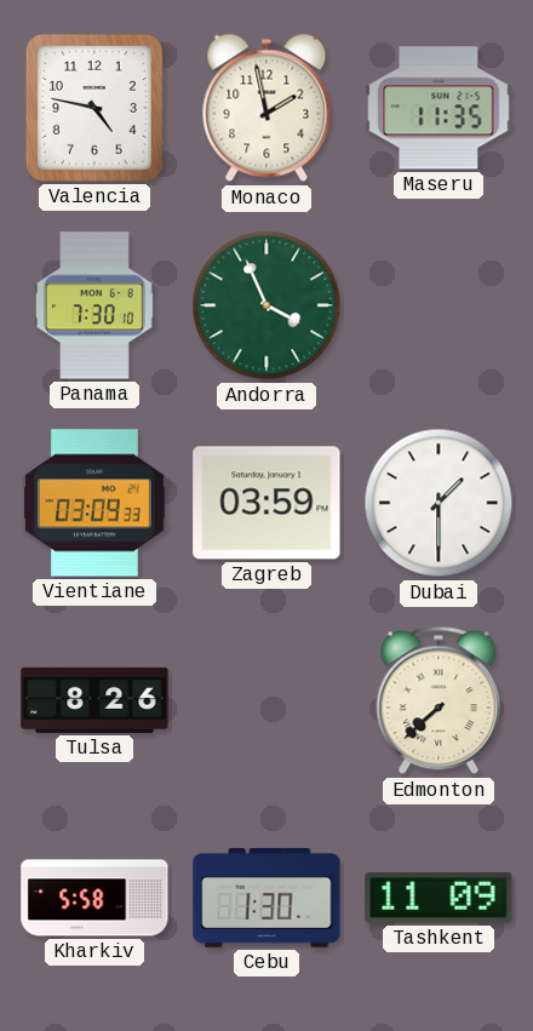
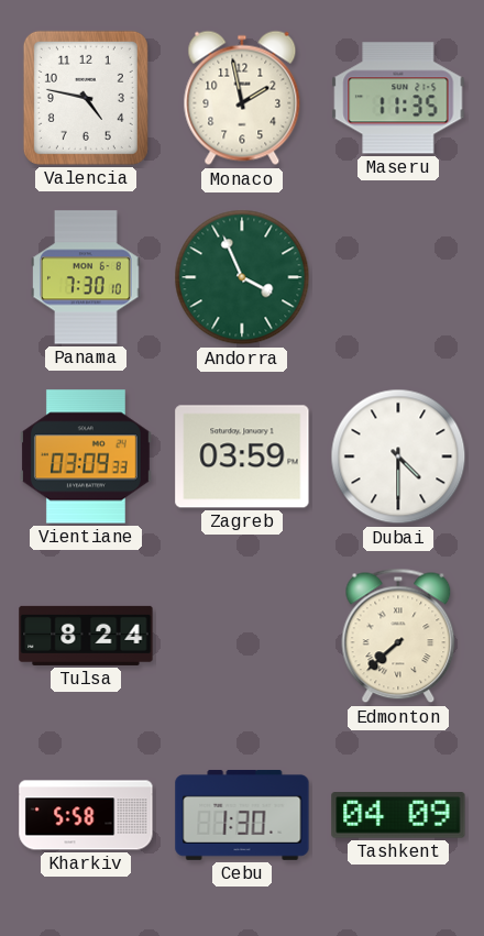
Dubai: 1:30 -> 4:30
Tulsa: 8:26 -> 8:24
Tashkent: 11:09 -> 04:09
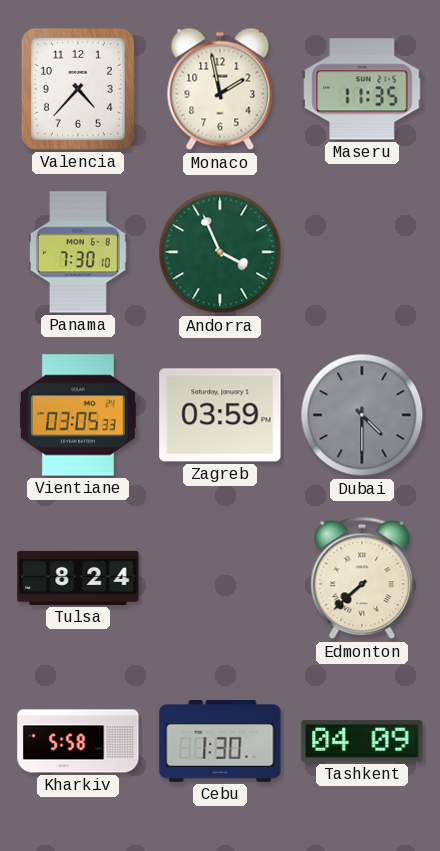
Valencia: 4:47 -> 4:37
Vientiane: 03:09 -> 03:05
Dubai dial: white -> grey
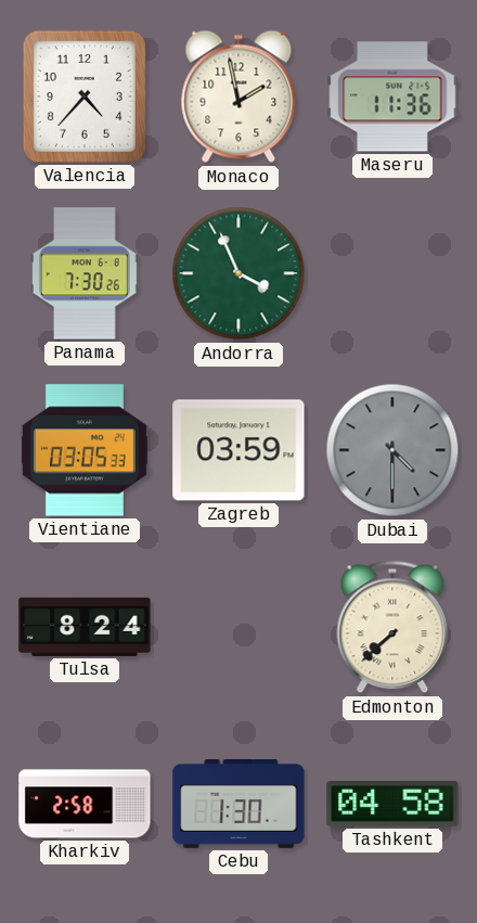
Maseru: 11:35 -> 11:36
Panama: 7:30:10 -> 7:30:26
Kharkiv: 5:58 -> 2:58
Tashkent: 04:09 -> 04:58
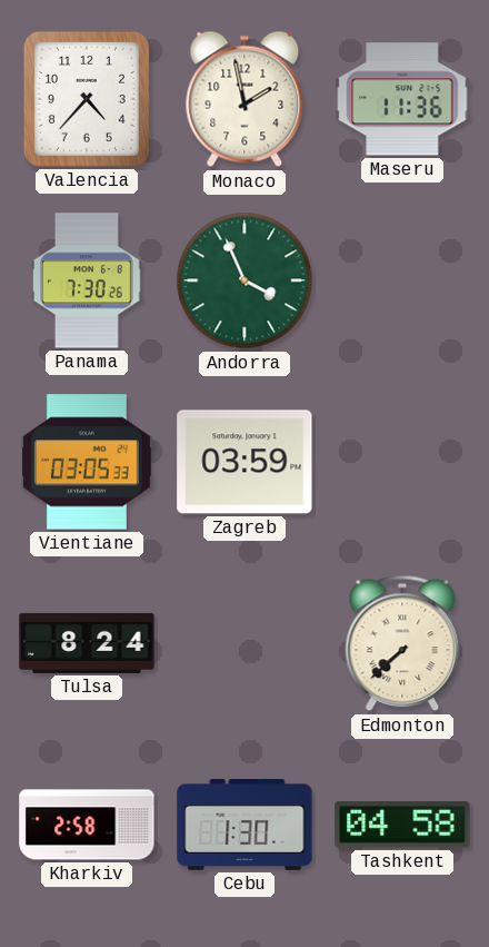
Dubai: 4:30 -> none
